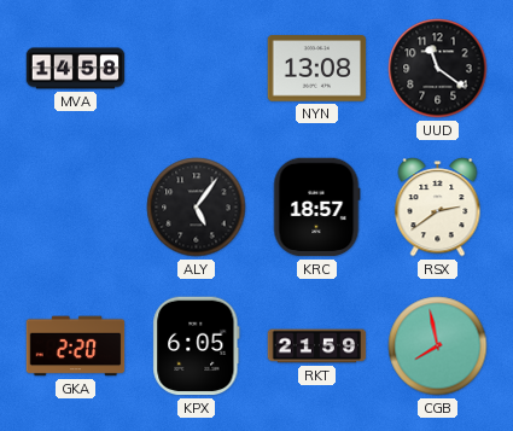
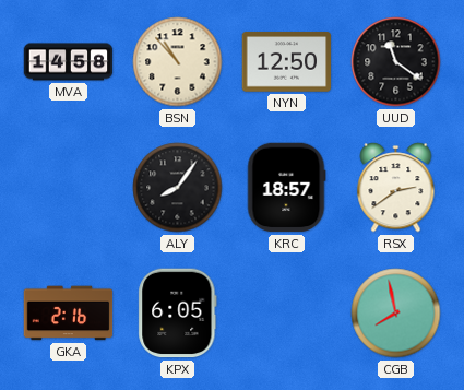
BSN: none -> 10:53
NYN: 13:08 -> 12:50
ALY: 5:06 -> 8:06
GKA: 2:20 -> 2:16
RKT: 21:59 -> none
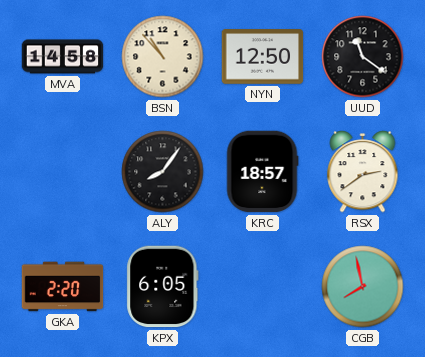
GKA: 2:16 -> 2:20
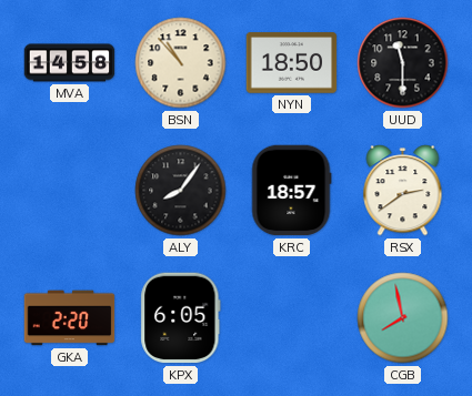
NYN: 12:50 -> 18:50
UUD: 11:21 -> 11:30
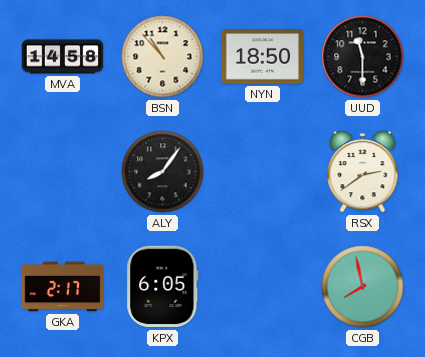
KRC: 18:57 -> none
GKA: 2:20 -> 2:17
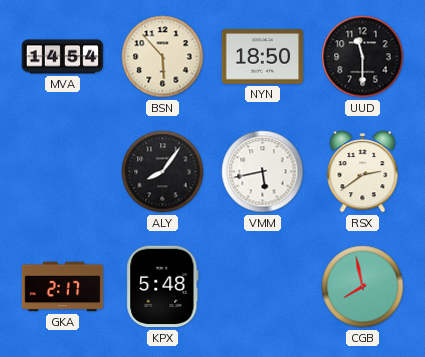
MVA: 14:58 -> 14:54
BSN: 10:53 -> 5:53
VMM: none -> 5:43
KPX: 6:05 -> 5:48
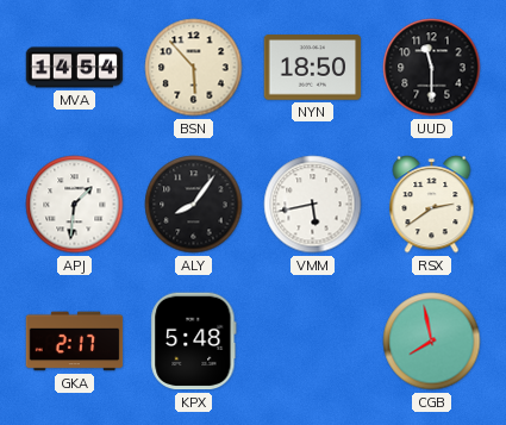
APJ: none -> 1:31
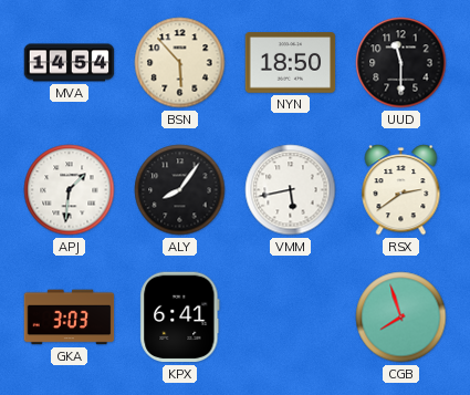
GKA: 2:17 -> 3:03
KPX: 5:48 -> 6:41
CGB: 7:58 -> 7:57
